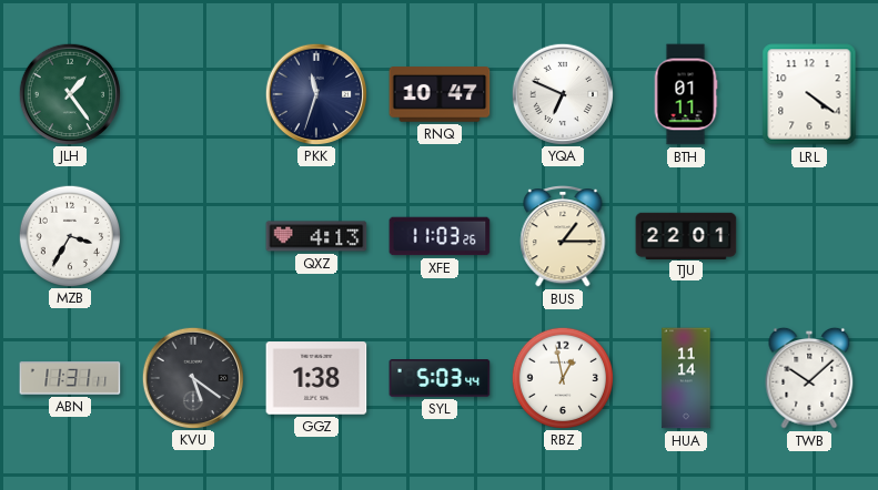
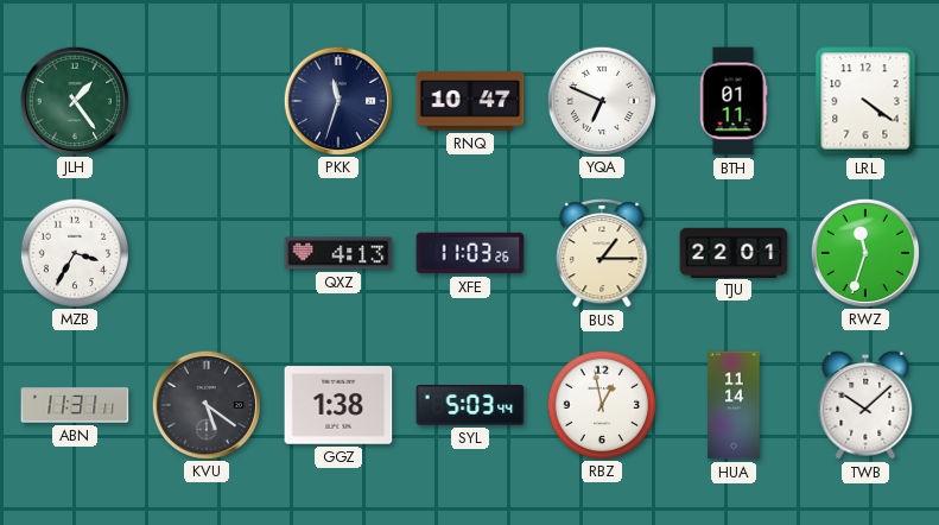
RWZ: none -> 11:33
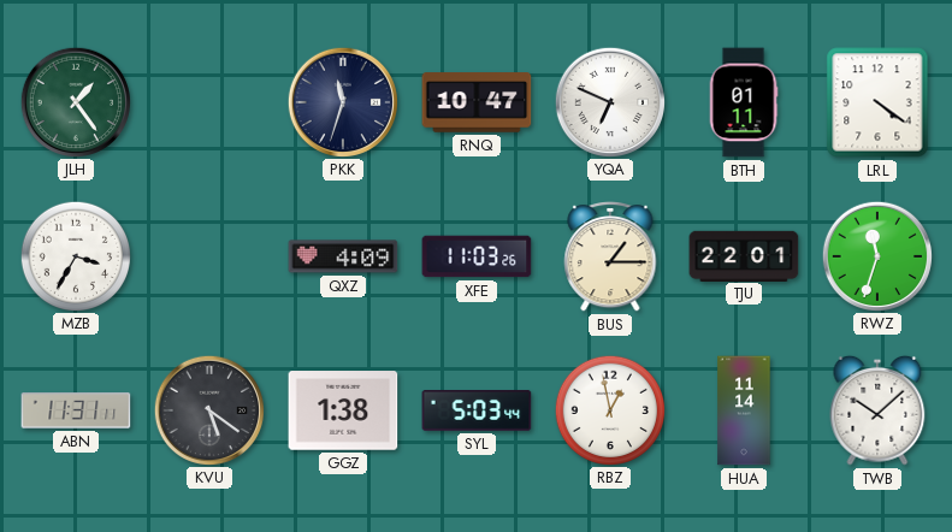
QXZ: 4:13 -> 4:09
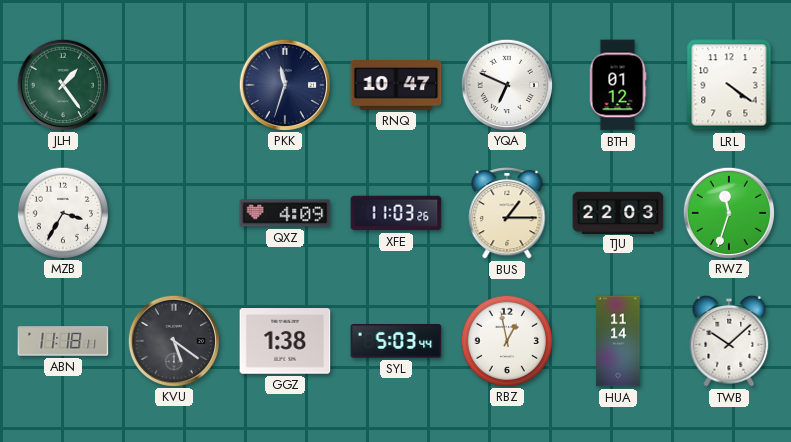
BTH: 01:11 -> 01:12
TJU: 22:01 -> 22:03
ABN: 11:31 -> 11:18
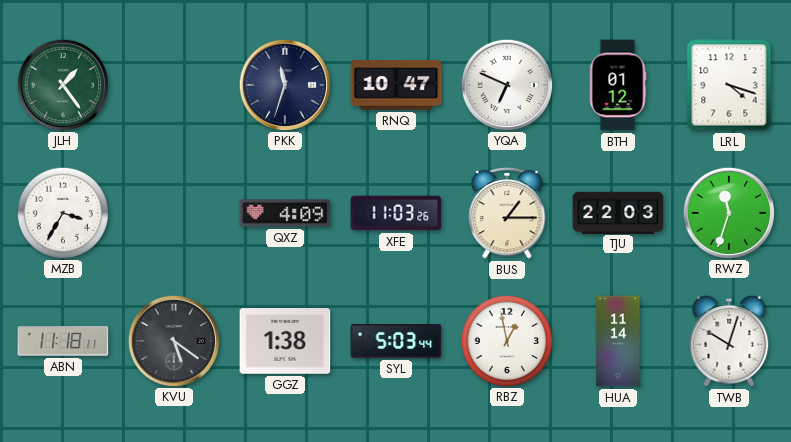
LRL: 4:21 -> 4:18
TWB: 10:08 -> 10:03
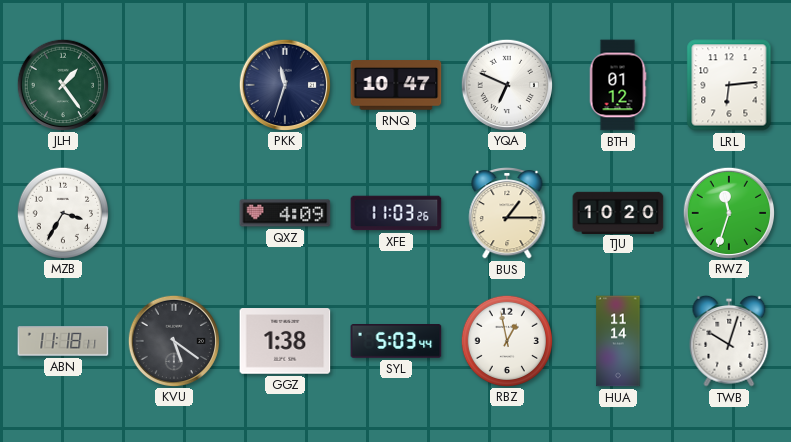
LRL: 4:18 -> 6:14
TJU: 22:03 -> 10:20
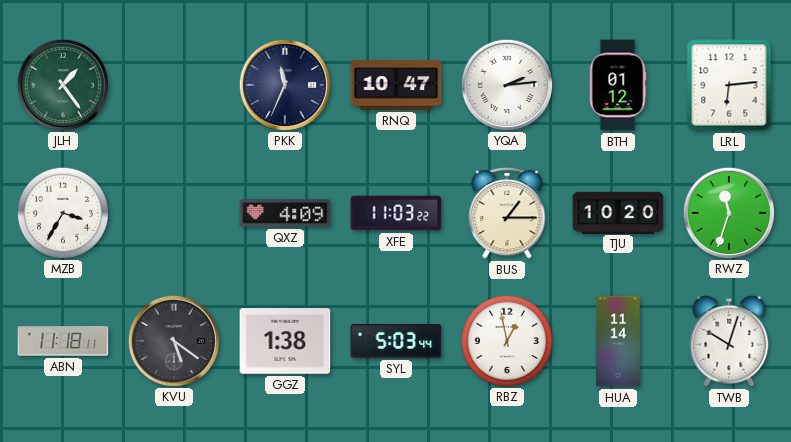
PKK: 11:33 -> 11:34
YQA: 6:49 -> 2:14
XFE: 11:03:26 -> 11:03:22
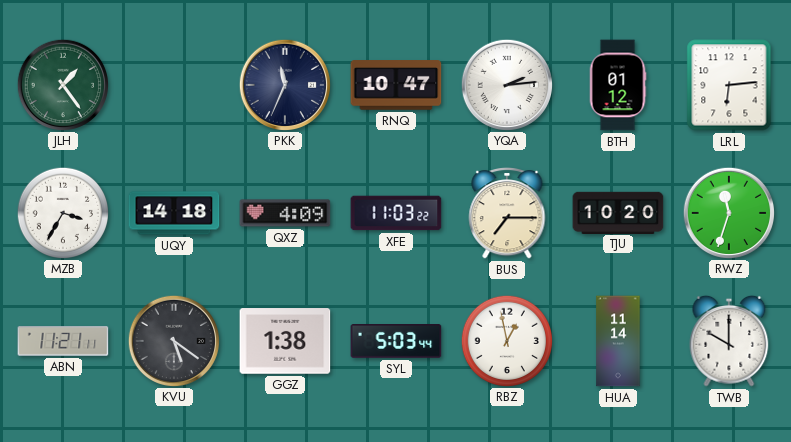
UQY: none -> 14:18
BUS: 1:15 -> 7:15
ABN: 11:18 -> 11:21
TWB: 10:03 -> 10:00
